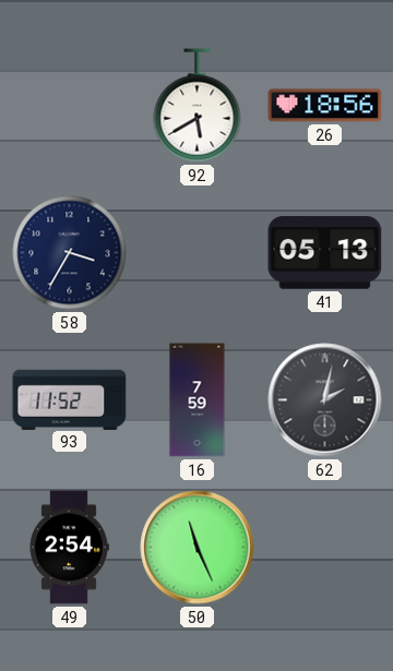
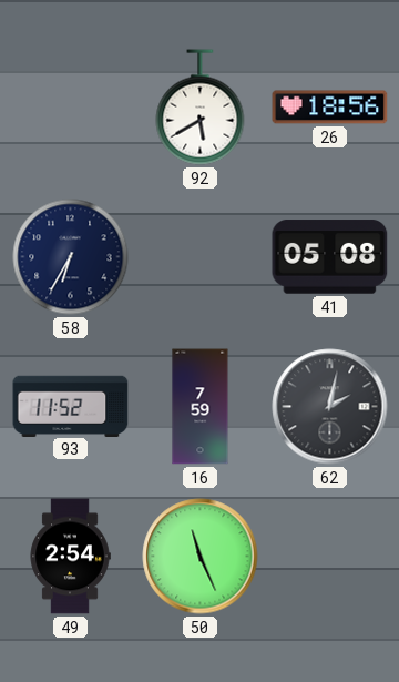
58: 3:35 -> 6:35
41: 05:13 -> 05:08
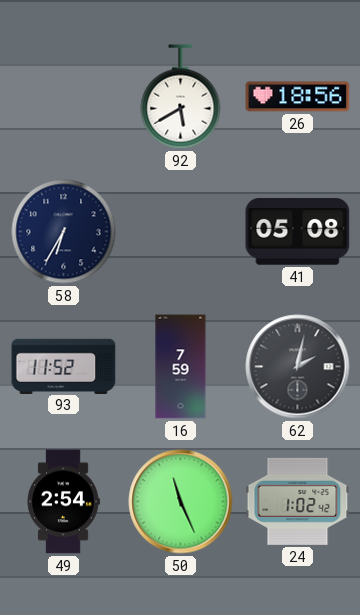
24: none -> 1:02
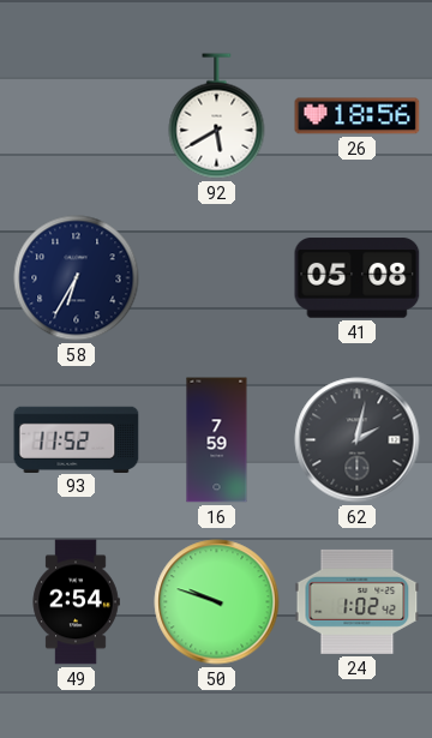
50: 11:26 -> 9:48
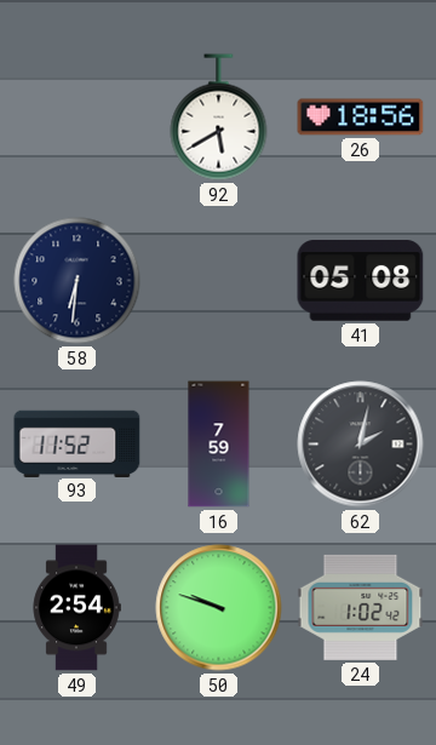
58: 6:35 -> 6:31
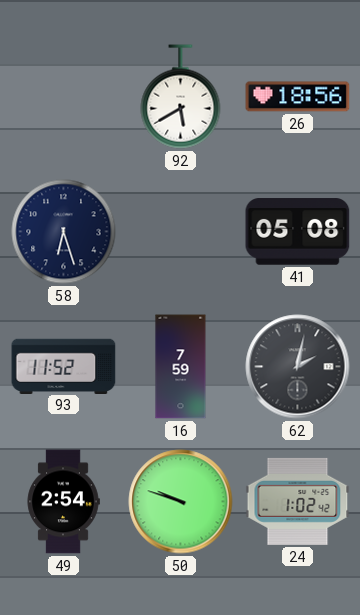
58: 6:31 -> 6:27
